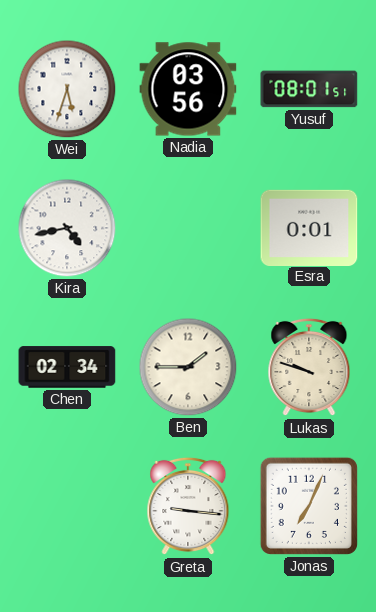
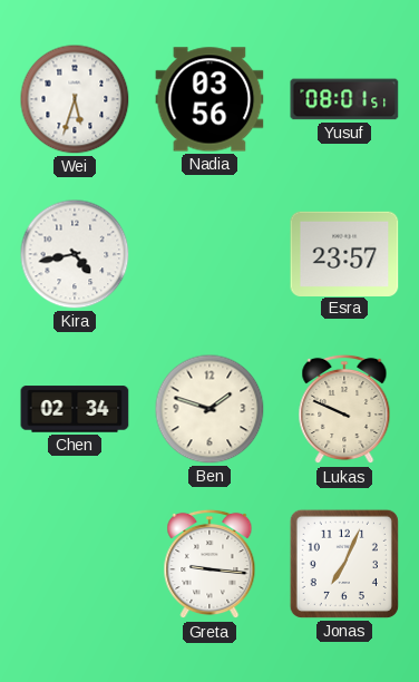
Esra: 0:01 -> 23:57
Ben: 1:45 -> 1:48
Lukas: 9:48 -> 9:49
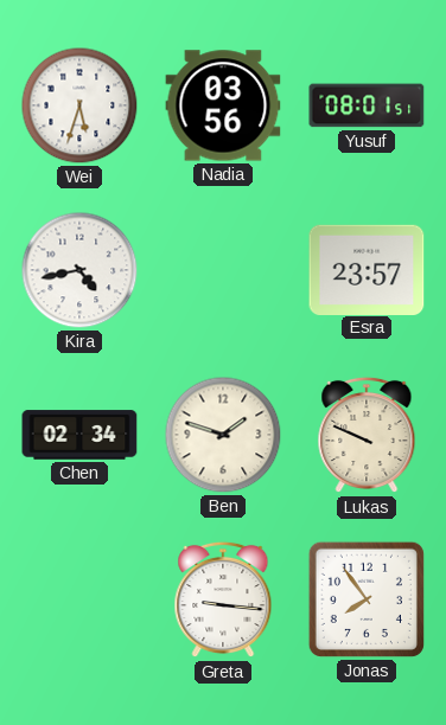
Jonas: 7:04 -> 7:54
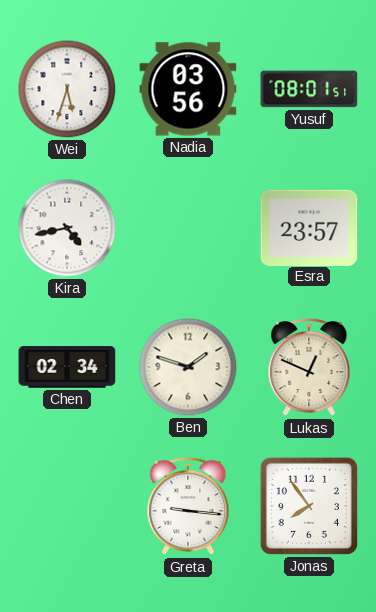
Lukas: 9:49 -> 12:49
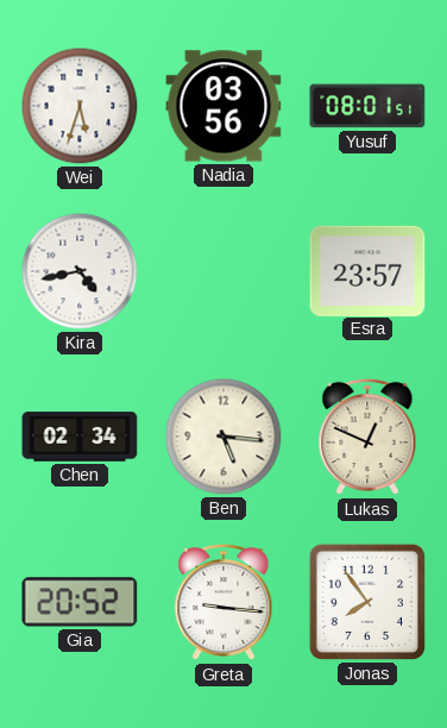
Ben: 1:48 -> 5:16
Gia: none -> 20:52
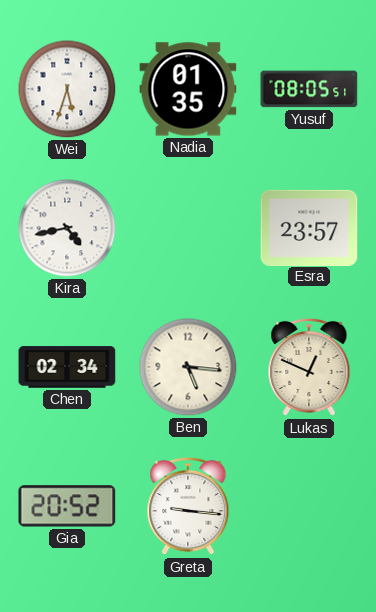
Nadia: 03:56 -> 01:35
Yusuf: 08:01 -> 08:05
Jonas: 7:54 -> none
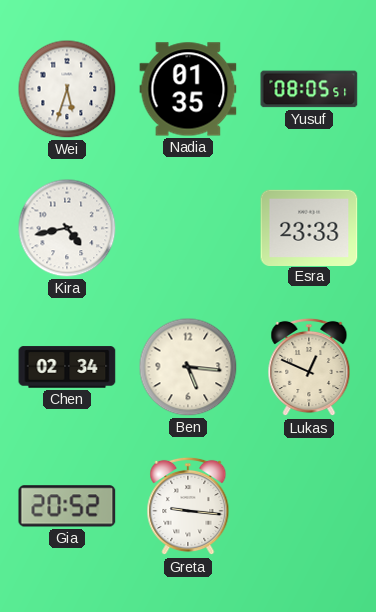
Esra: 23:57 -> 23:33
